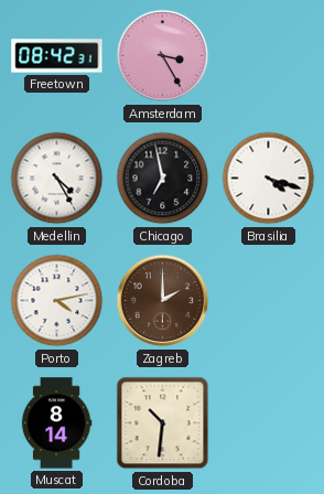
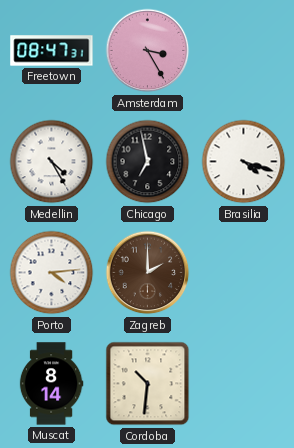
Freetown: 08:42 -> 08:47
Porto: 4:13 -> 4:14
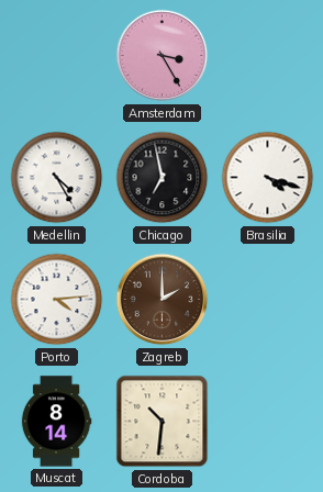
Freetown: 08:47 -> none
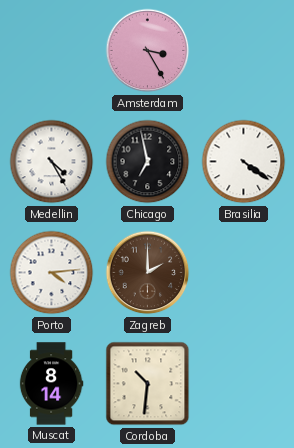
Brasilia: 4:18 -> 4:21
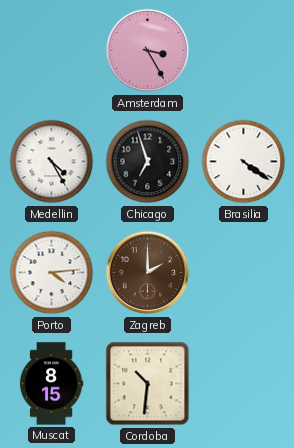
Chicago: 6:58 -> 6:57
Muscat: 8:14 -> 8:15
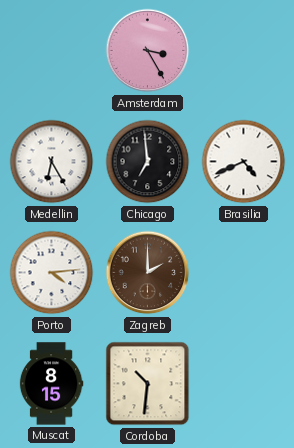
Medellin: 4:25 -> 6:25
Chicago: 6:57 -> 6:59
Brasilia: 4:21 -> 4:41
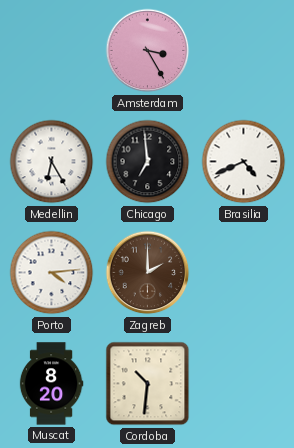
Muscat: 8:15 -> 8:20
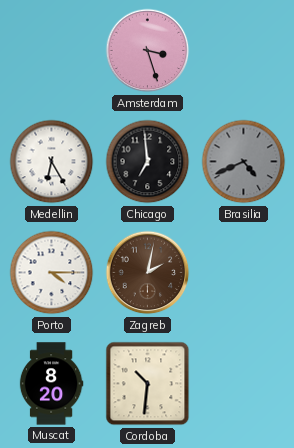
Amsterdam: 3:25 -> 3:27
Brasilia dial: white -> grey
Porto: 4:14 -> 4:15
Zagreb: 2:00 -> 2:02
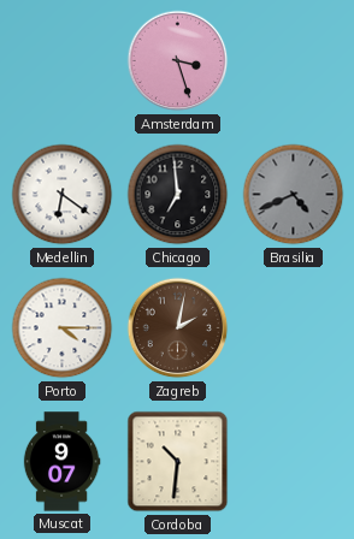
Medellin: 6:25 -> 6:21
Muscat: 8:20 -> 9:07
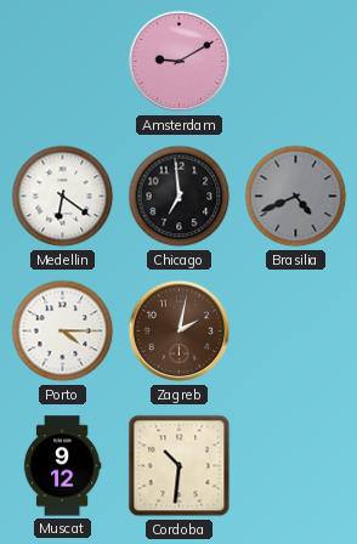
Amsterdam: 3:27 -> 9:10
Muscat: 9:07 -> 9:12
